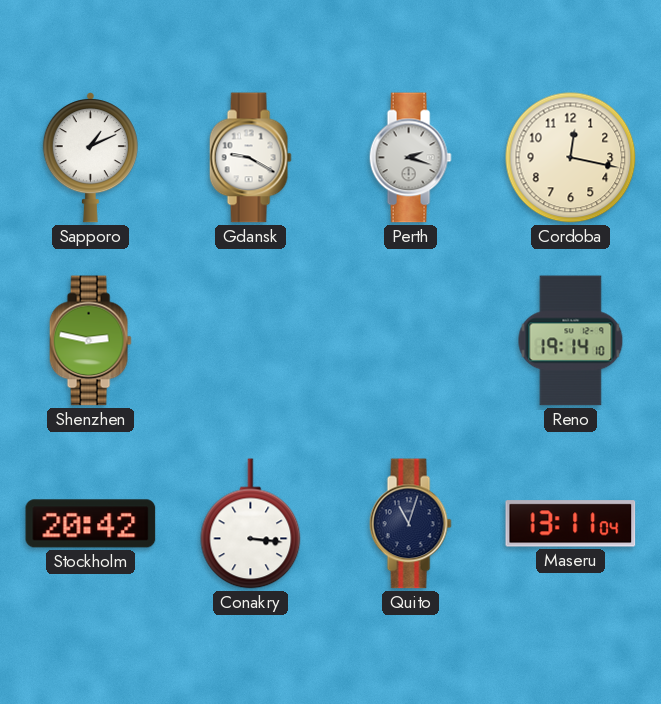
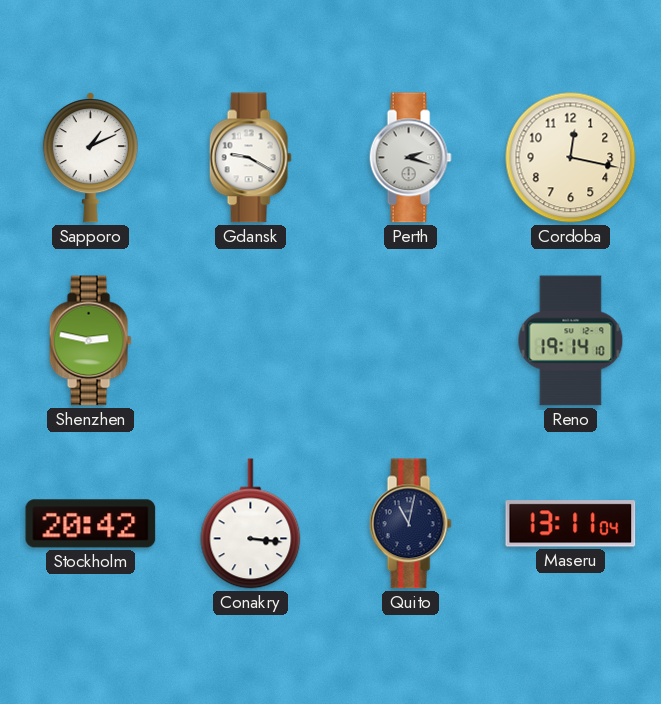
Quito: 11:03 -> 11:02
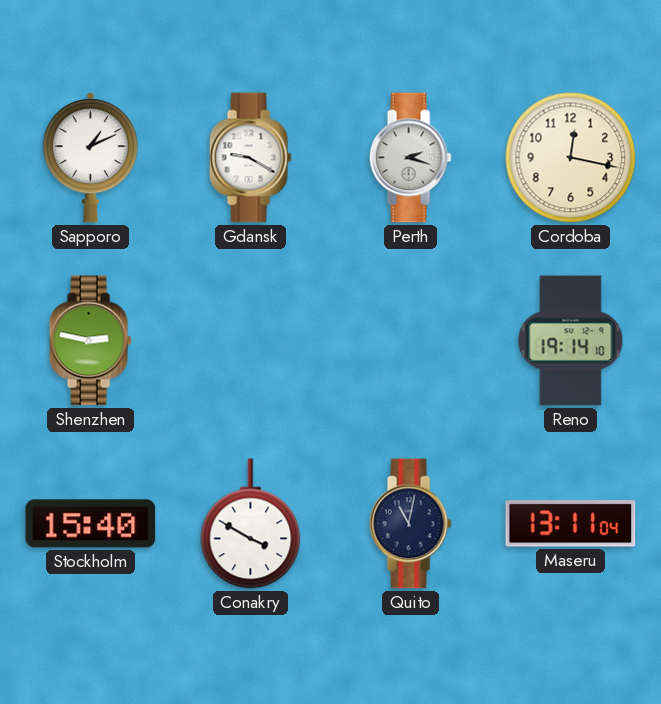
Stockholm: 20:42 -> 15:40
Conakry: 3:16 -> 3:50
